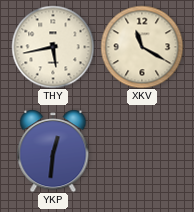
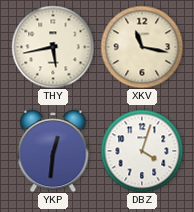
XKV: 11:20 -> 11:17
DBZ: none -> 4:03
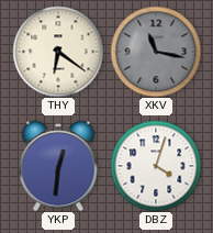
THY: 5:43 -> 6:21
XKV dial: cream -> grey
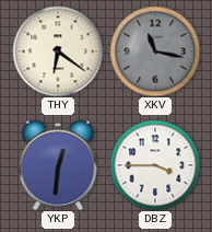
DBZ: 4:03 -> 3:45
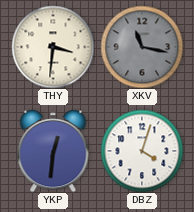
THY: 6:21 -> 3:31
DBZ: 3:45 -> 4:03
